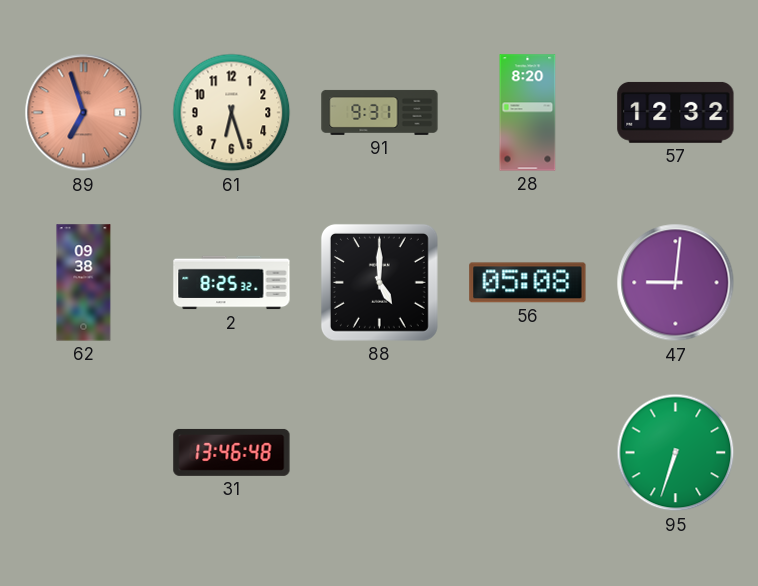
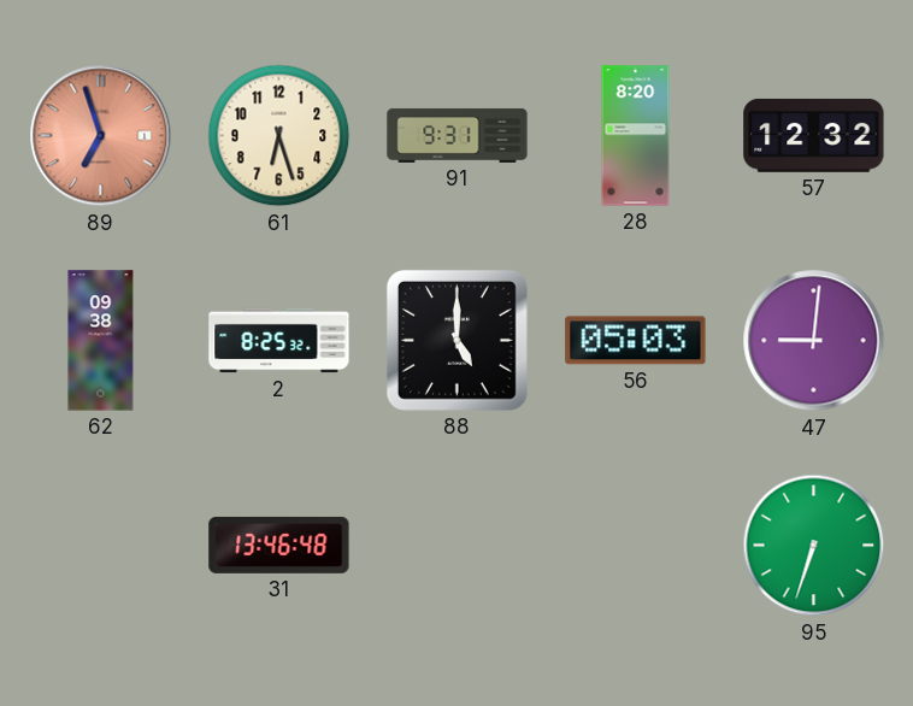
56: 05:08 -> 05:03
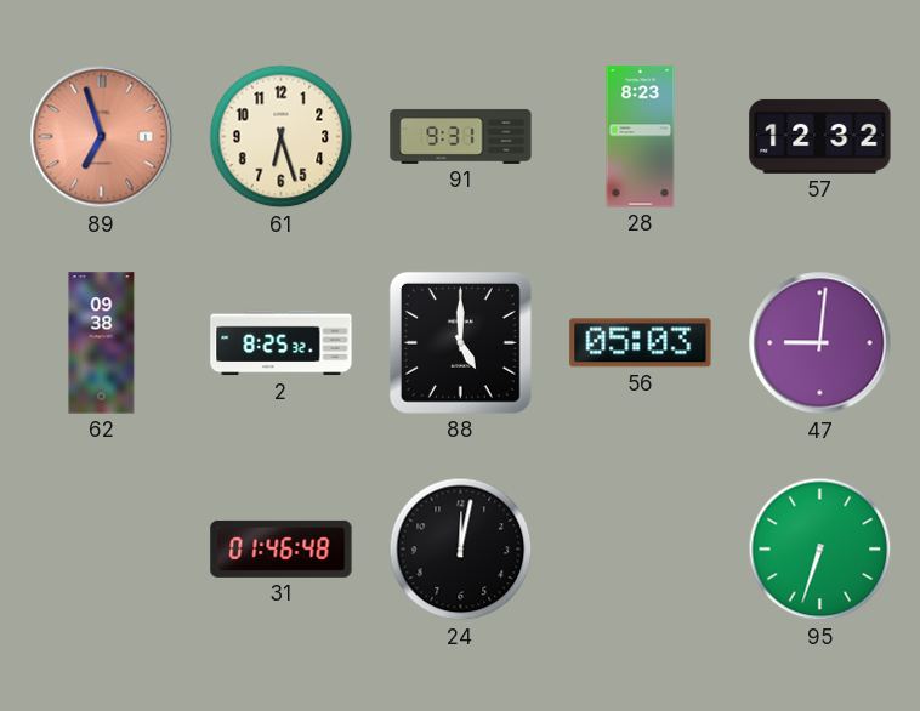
28: 8:20 -> 8:23
31: 13:46 -> 01:46
24: none -> 12:02
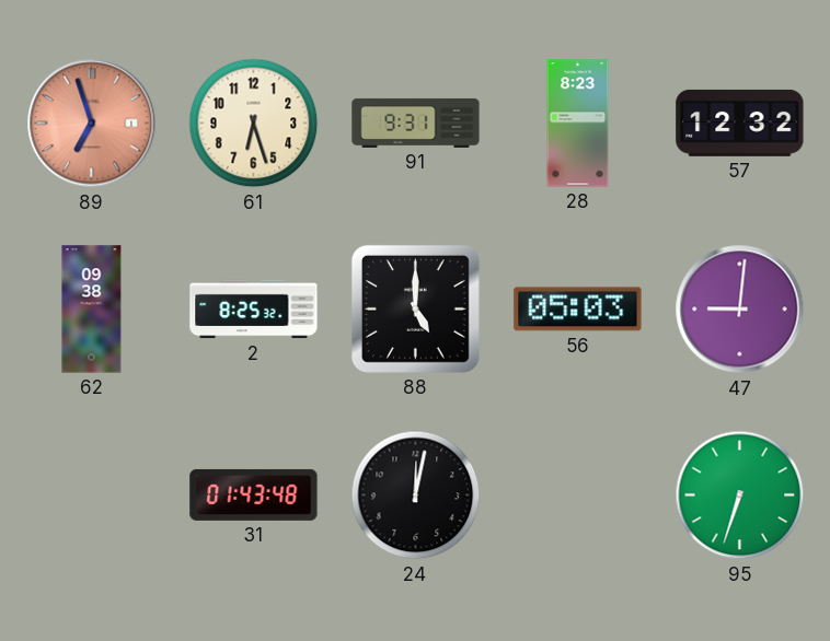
31: 01:46 -> 01:43
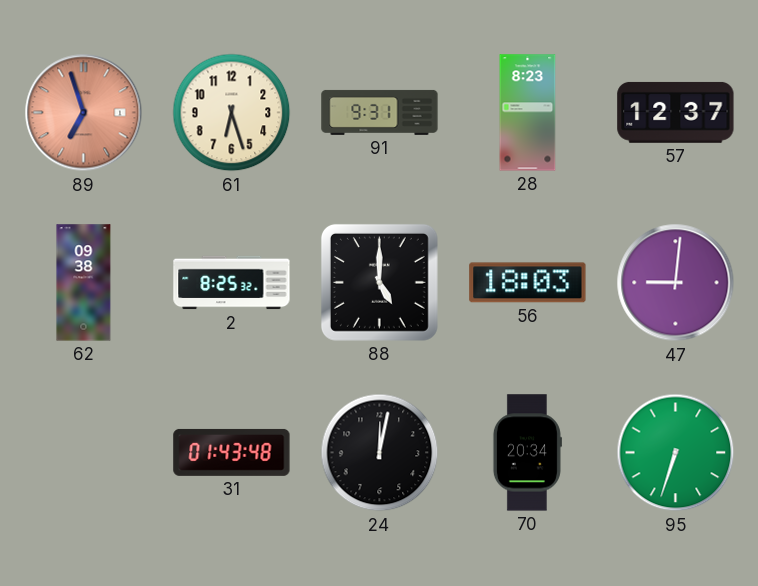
57: 12:32 -> 12:37
56: 05:03 -> 18:03
70: none -> 20:34
